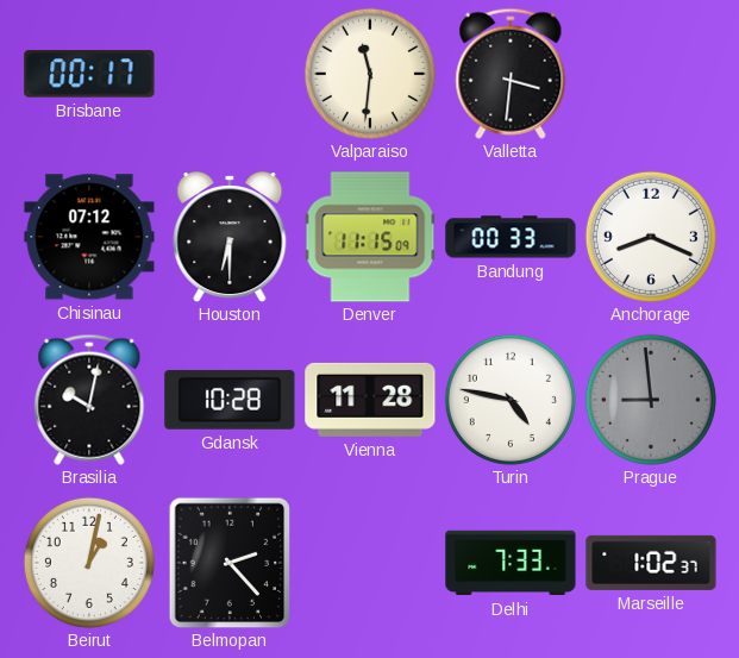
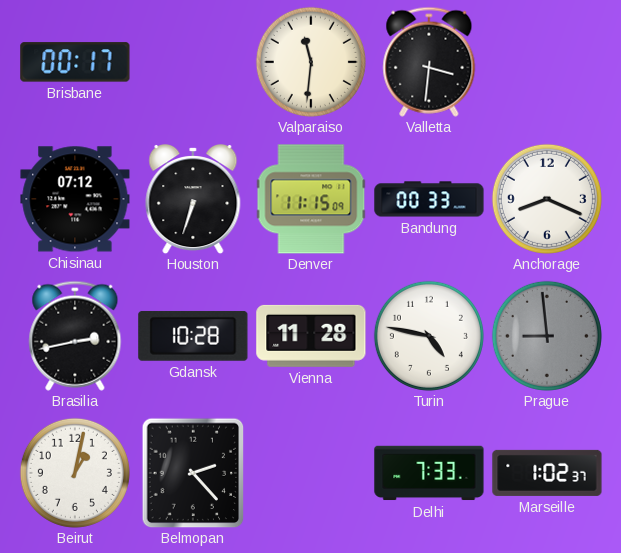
Houston: 6:30 -> 6:33
Brasilia: 10:02 -> 2:43
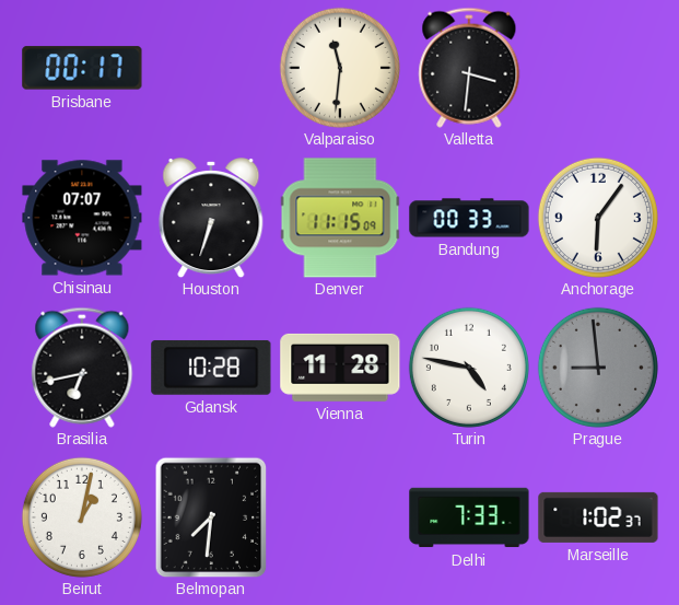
Chisinau: 07:12 -> 07:07
Anchorage: 8:19 -> 6:06
Brasilia: 2:43 -> 6:43
Belmopan: 2:23 -> 7:31
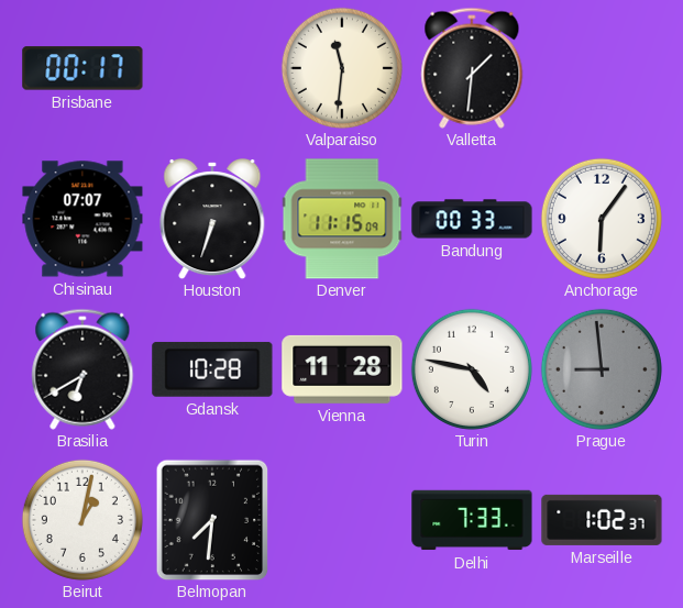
Valletta: 3:31 -> 1:31
Brasilia: 6:43 -> 6:40
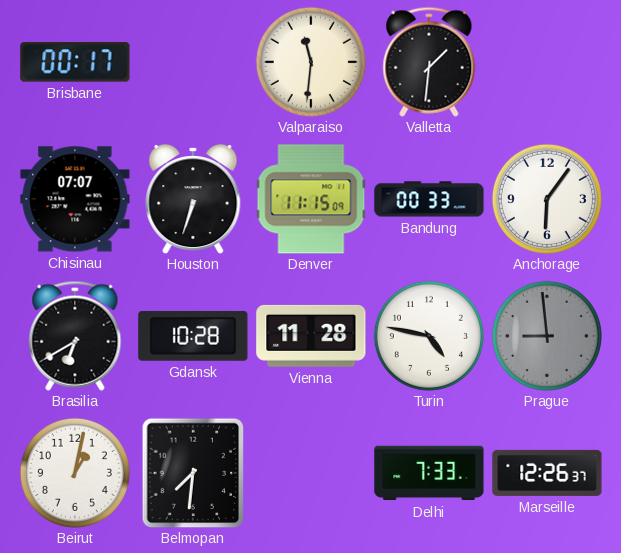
Marseille: 1:02 -> 12:26
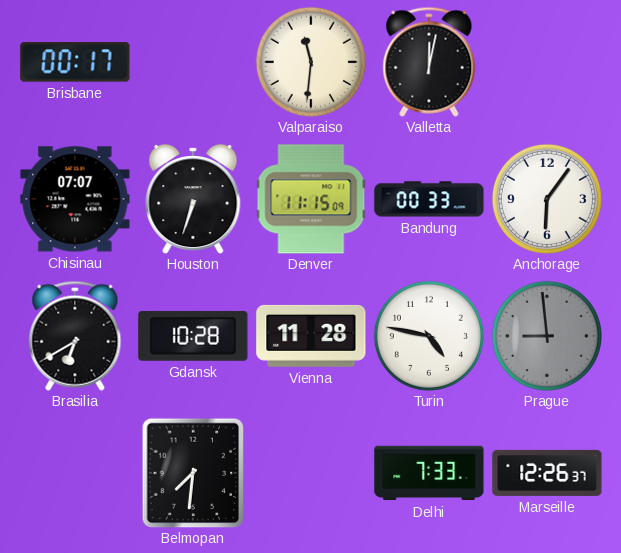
Valletta: 1:31 -> 12:02
Beirut: 1:02 -> none
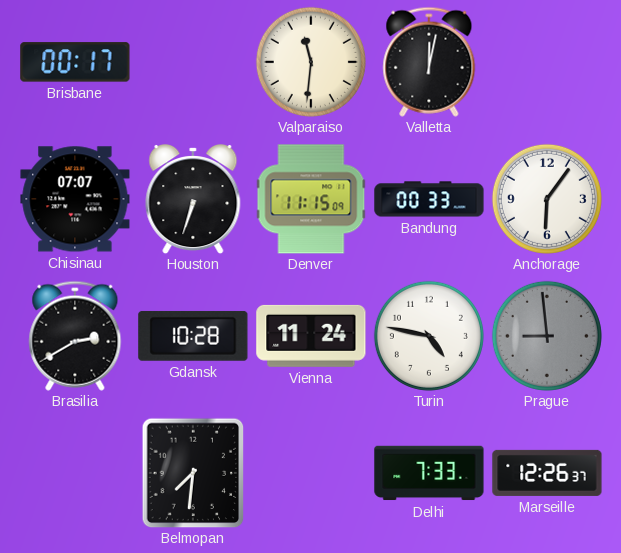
Brasilia: 6:40 -> 2:40
Vienna: 11:28 -> 11:24
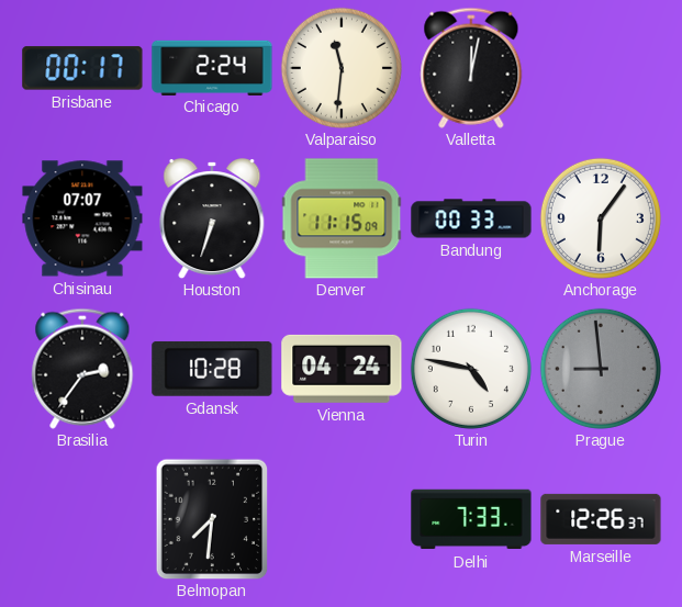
Chicago: none -> 2:24
Brasilia: 2:40 -> 2:36
Vienna: 11:24 -> 04:24
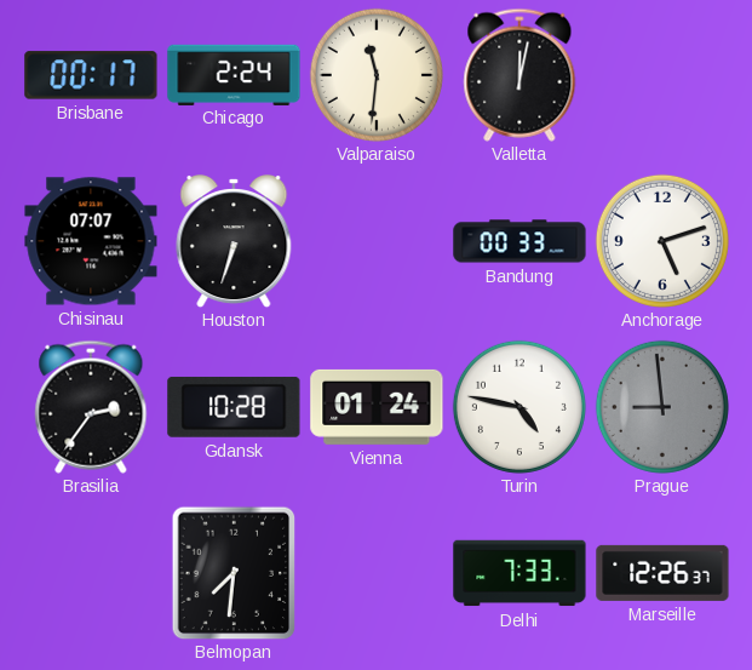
Denver: 11:15 -> none
Anchorage: 6:06 -> 5:12
Vienna: 04:24 -> 01:24
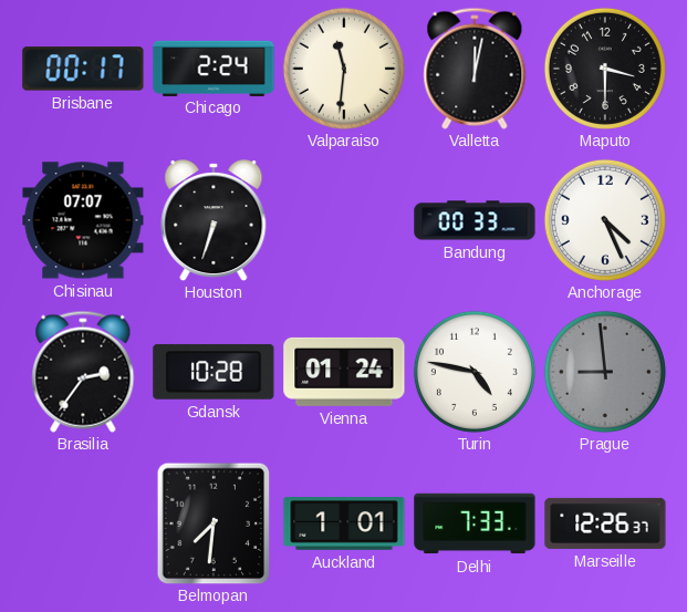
Maputo: none -> 3:30
Anchorage: 5:12 -> 4:26
Auckland: none -> 1:01
